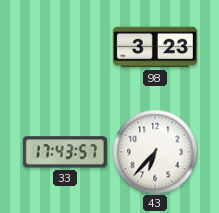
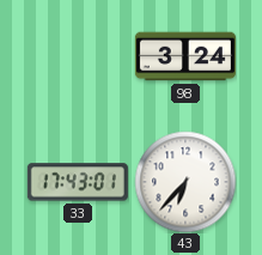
98: 3:23 -> 3:24
33: 17:43:57 -> 17:43:01
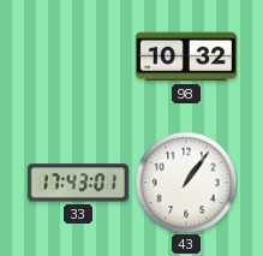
98: 3:24 -> 10:32
43: 6:37 -> 1:06
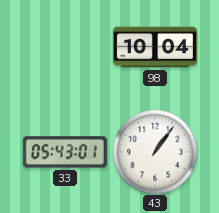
98: 10:32 -> 10:04
33: 17:43 -> 05:43
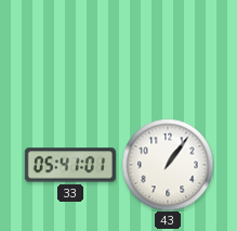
98: 10:04 -> none
33: 05:43 -> 05:41
